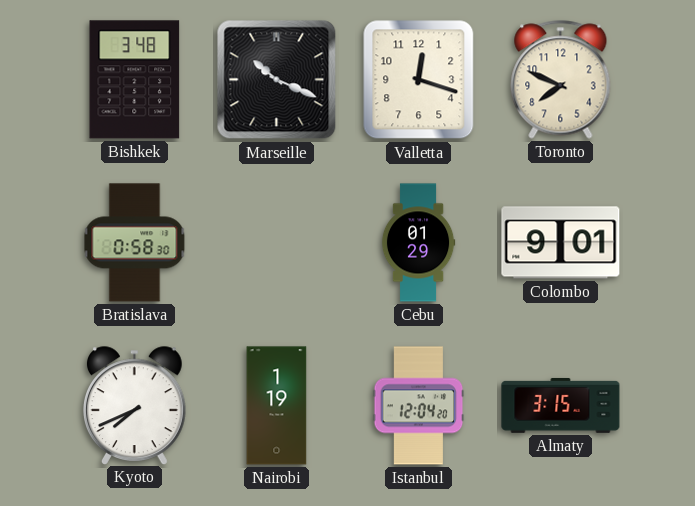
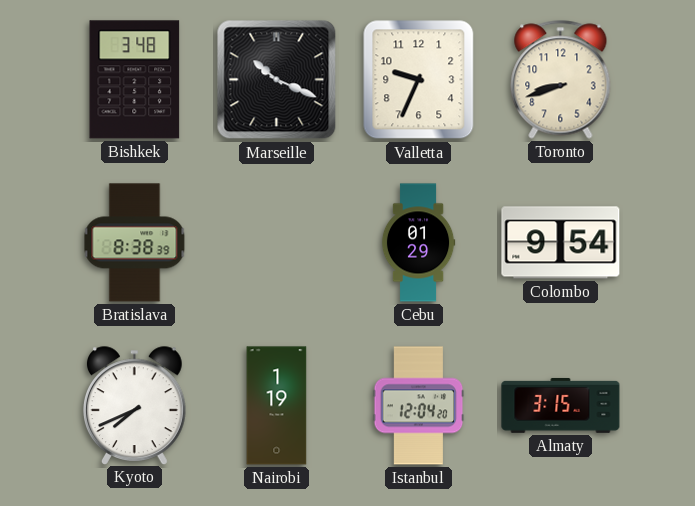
Valletta: 12:18 -> 9:34
Toronto: 7:49 -> 8:42
Bratislava: 0:58 -> 8:38
Colombo: 9:01 -> 9:54
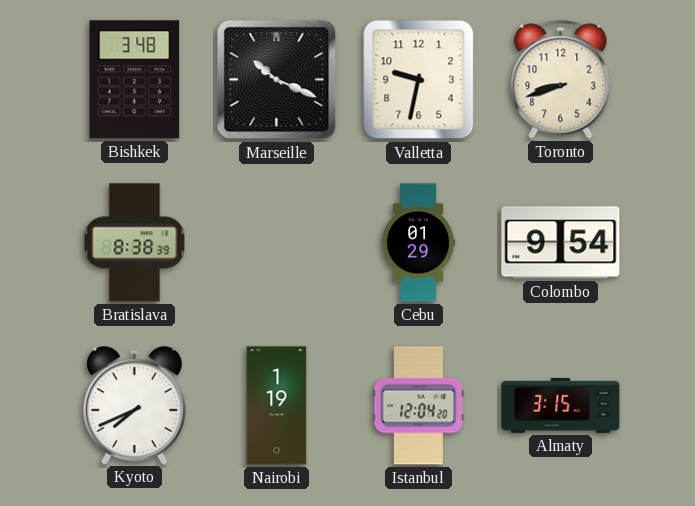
Valletta: 9:34 -> 9:32
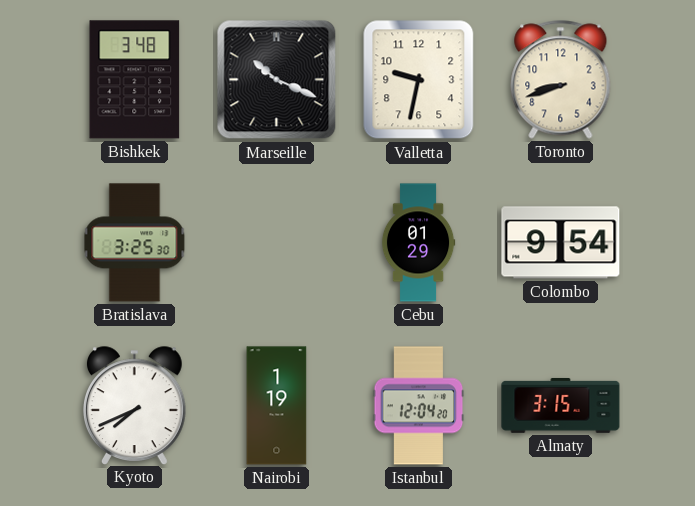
Bratislava: 8:38 -> 3:25
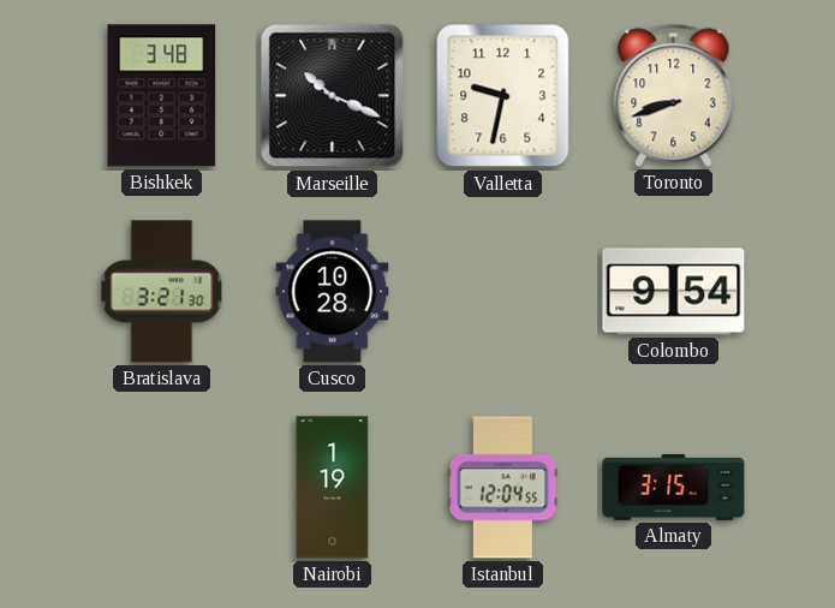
Bratislava: 3:25 -> 3:21
Cusco: none -> 10:28
Cebu: 01:29 -> none
Kyoto: 7:41 -> none
Istanbul: 12:04:20 -> 12:04:55
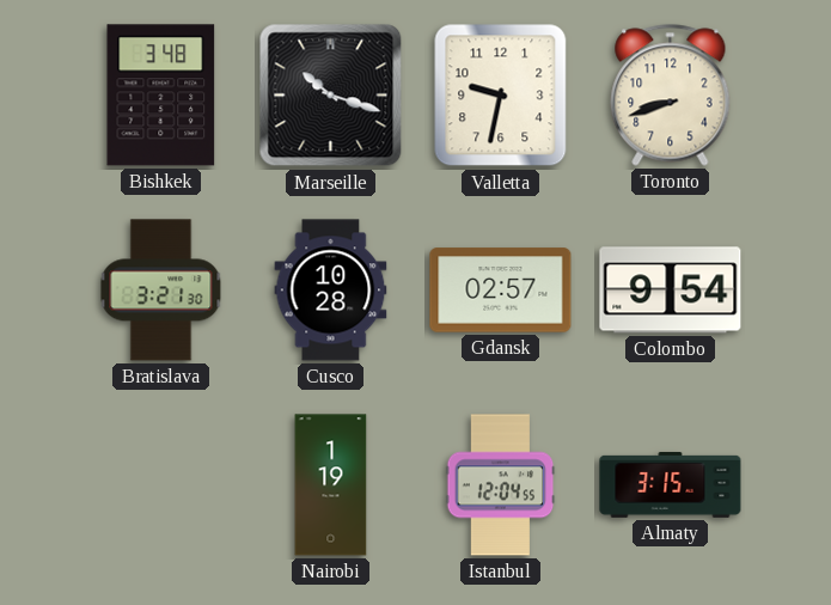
Marseille: 10:19 -> 10:18
Gdansk: none -> 02:57
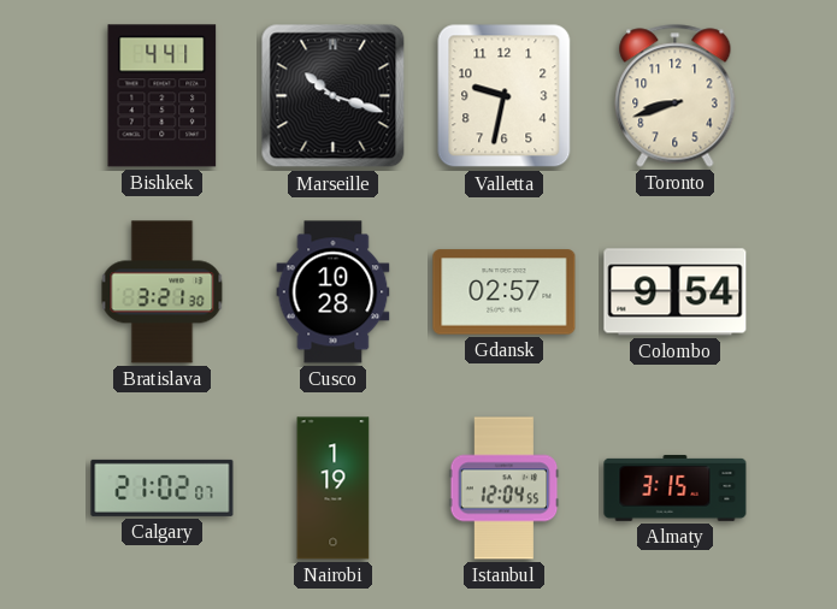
Bishkek: 3:48 -> 4:41
Calgary: none -> 21:02
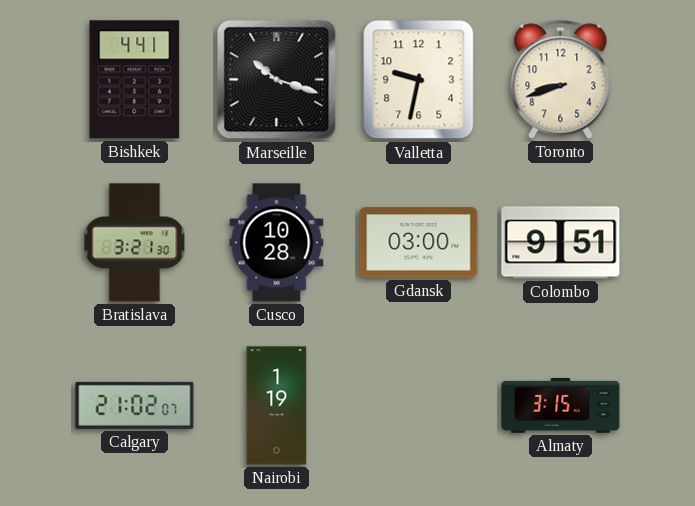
Gdansk: 02:57 -> 03:00
Colombo: 9:54 -> 9:51
Istanbul: 12:04 -> none
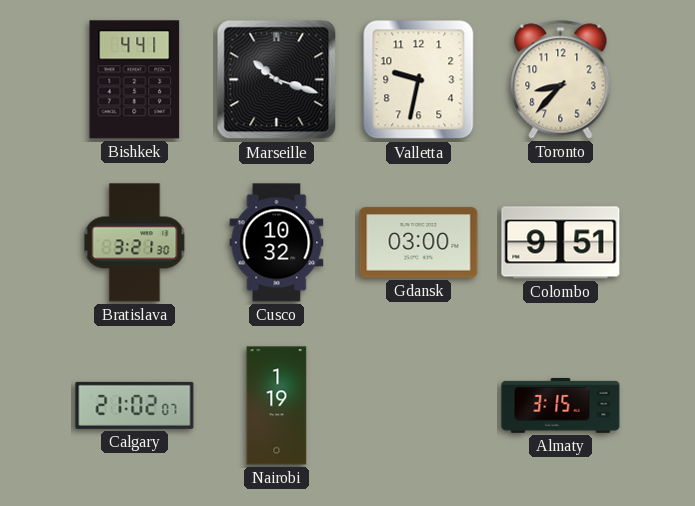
Toronto: 8:42 -> 8:37
Cusco: 10:28 -> 10:32
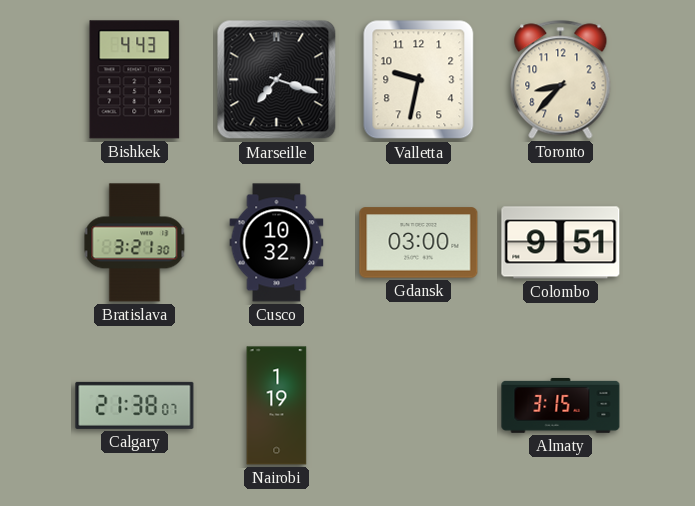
Bishkek: 4:41 -> 4:43
Marseille: 10:18 -> 7:18
Calgary: 21:02 -> 21:38
